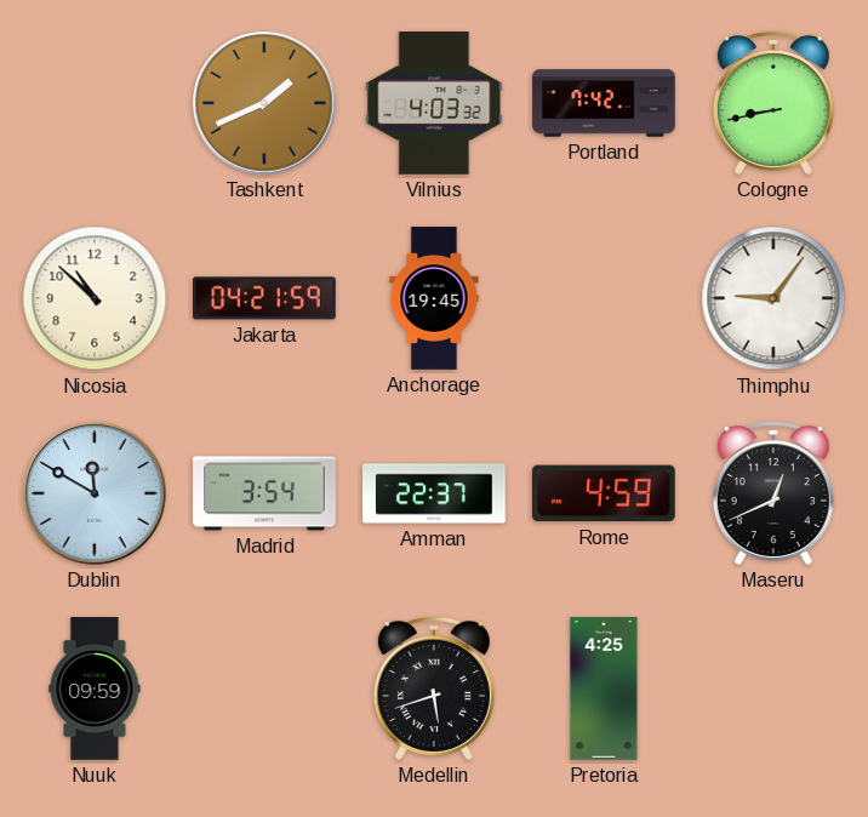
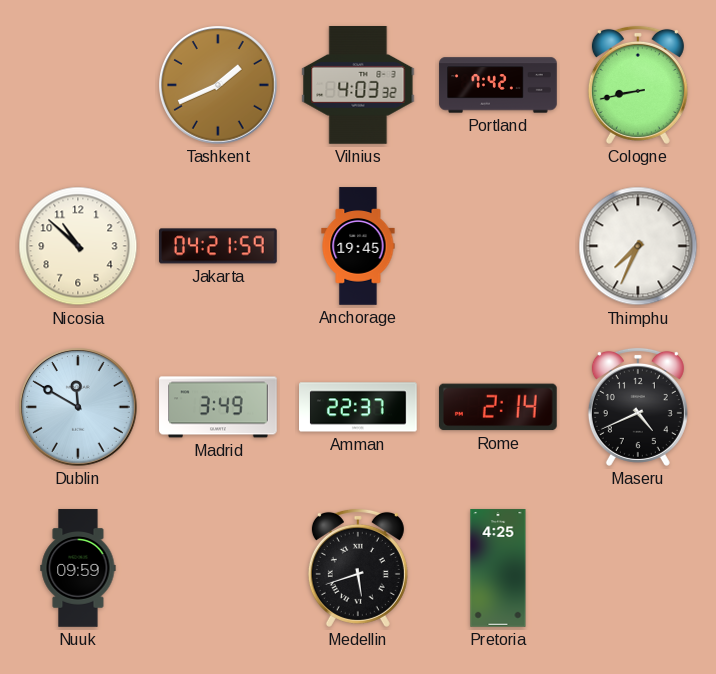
Thimphu: 9:06 -> 7:34
Madrid: 3:54 -> 3:49
Rome: 4:59 -> 2:14
Maseru: 12:41 -> 4:41
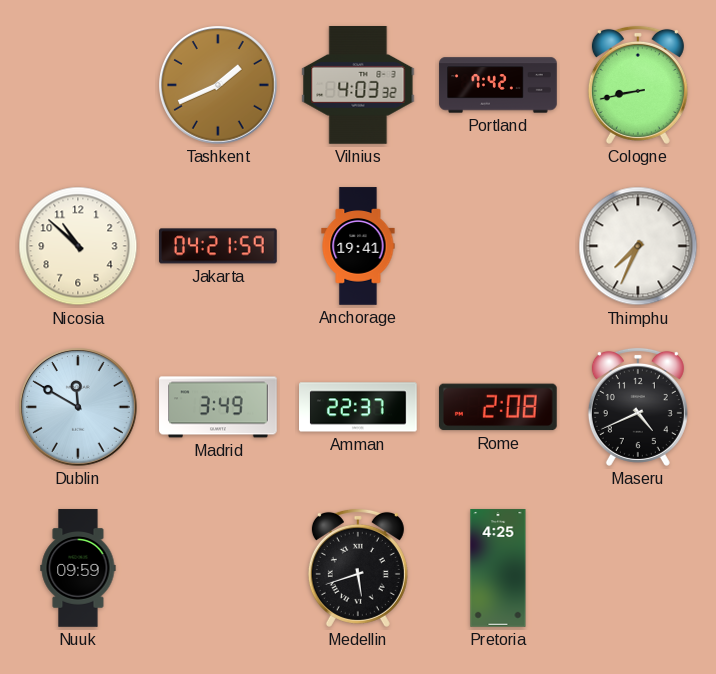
Anchorage: 19:45 -> 19:41
Rome: 2:14 -> 2:08
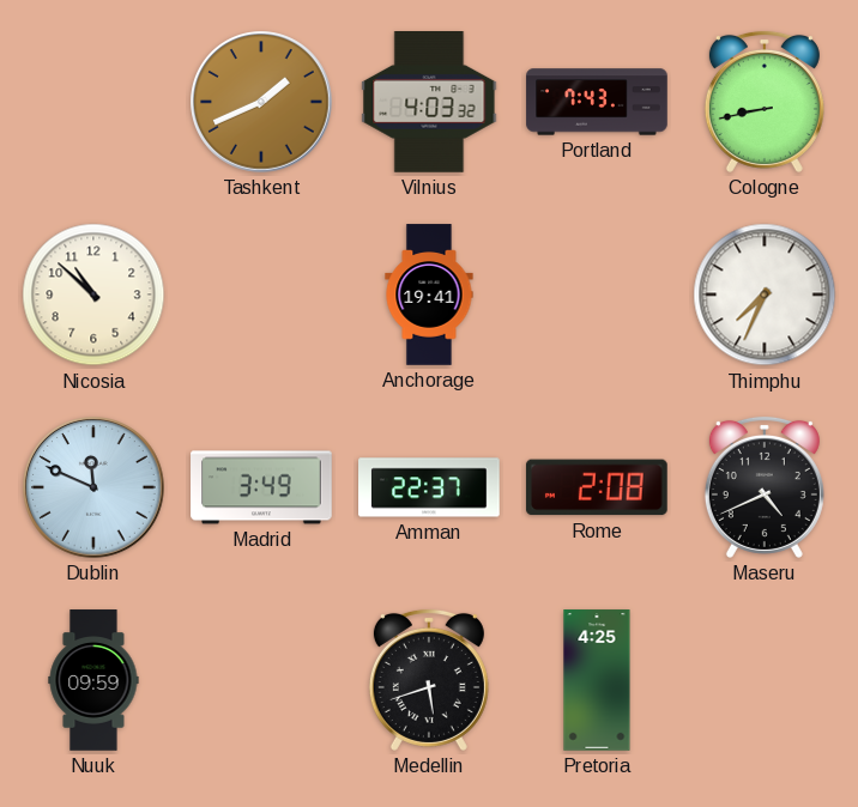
Portland: 7:42 -> 7:43
Jakarta: 04:21 -> none
Dublin: 11:50 -> 11:49
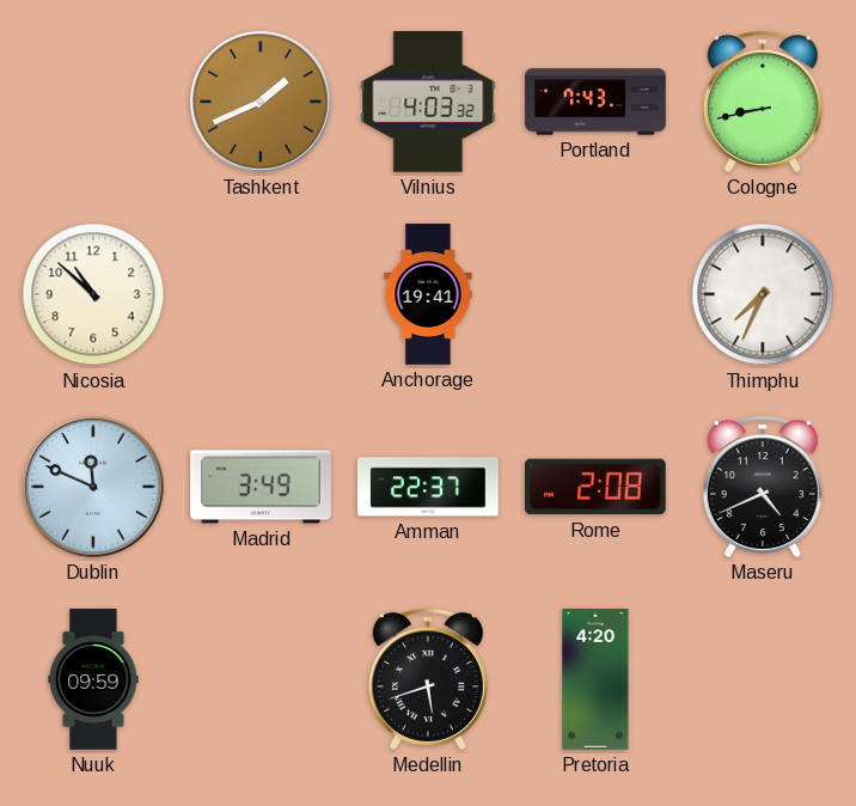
Pretoria: 4:25 -> 4:20
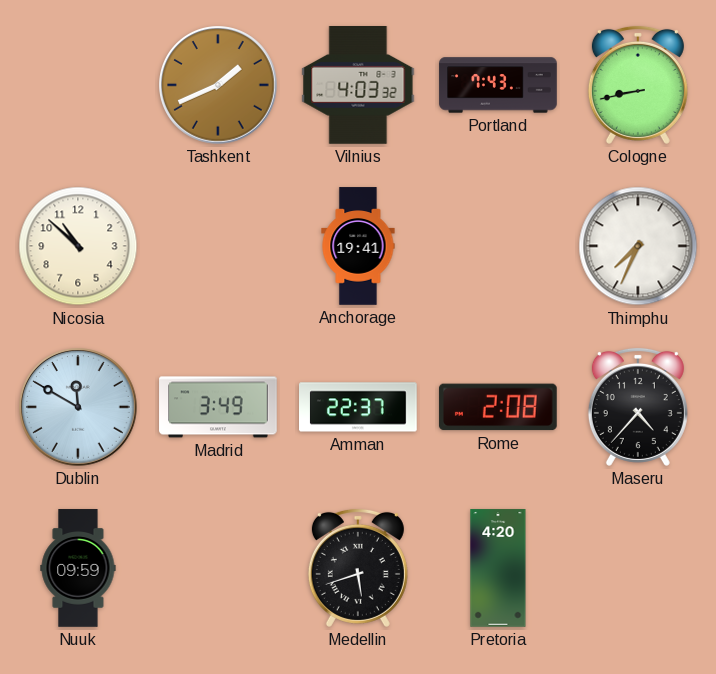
Dublin: 11:49 -> 11:50
Maseru: 4:41 -> 4:37
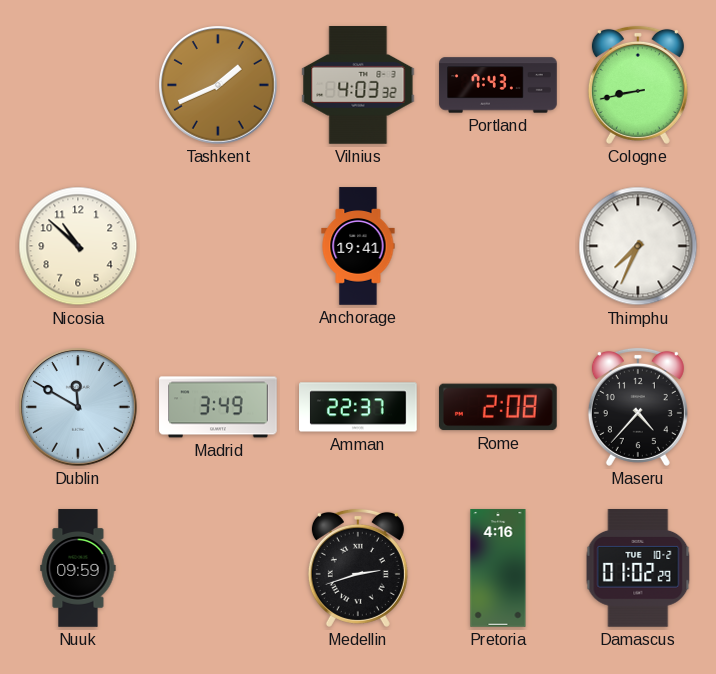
Medellin: 5:42 -> 2:42
Pretoria: 4:20 -> 4:16
Damascus: none -> 01:02
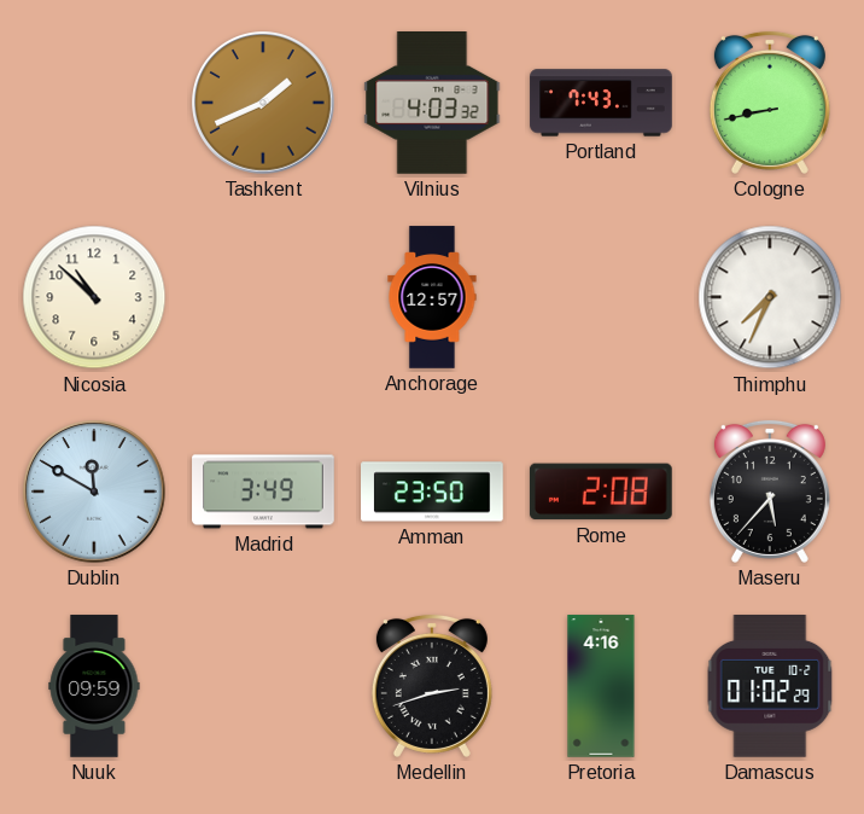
Anchorage: 19:41 -> 12:57
Amman: 22:37 -> 23:50
Maseru: 4:37 -> 5:37
